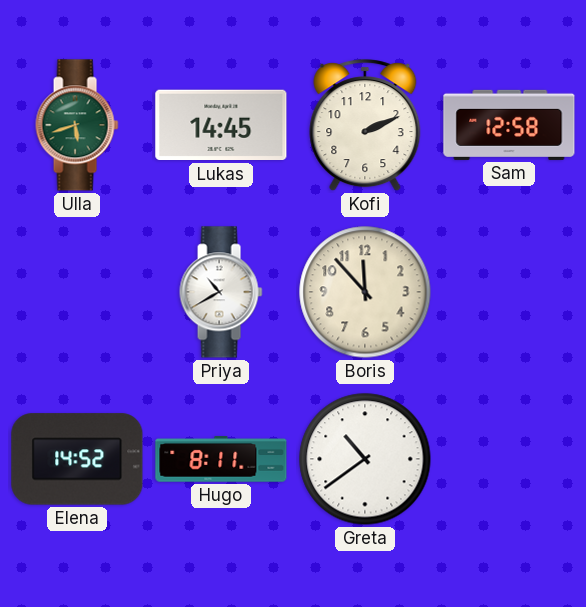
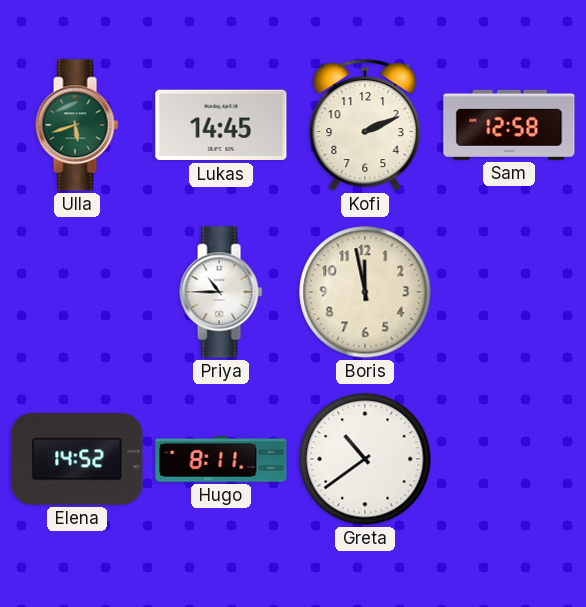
Priya: 10:40 -> 10:45
Boris: 11:53 -> 11:58
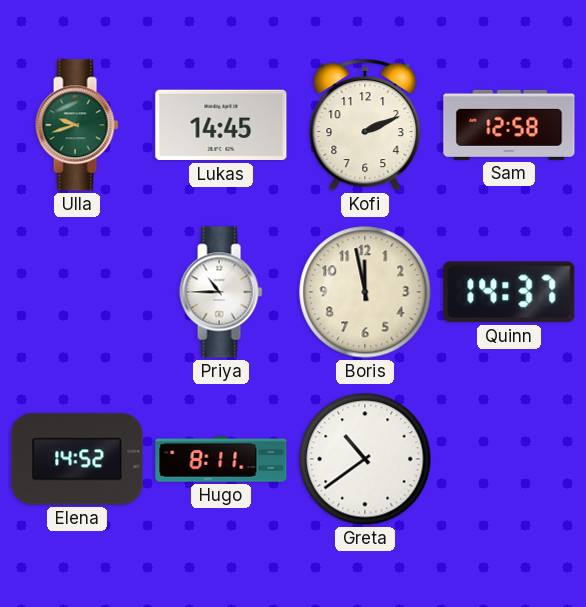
Ulla: 5:42 -> 9:42
Quinn: none -> 14:37
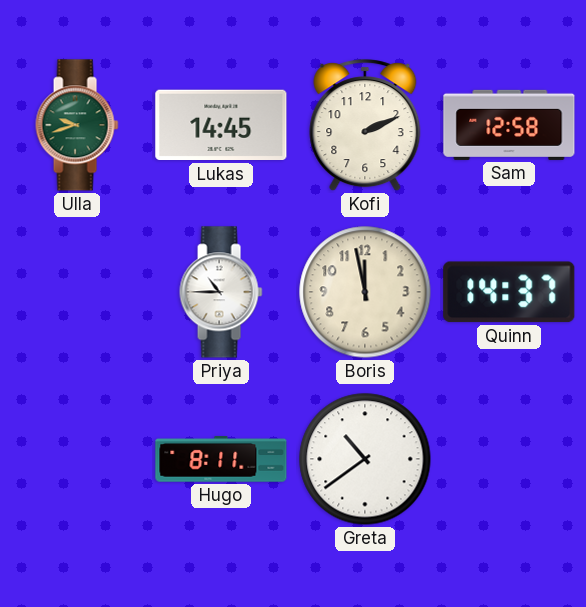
Elena: 14:52 -> none
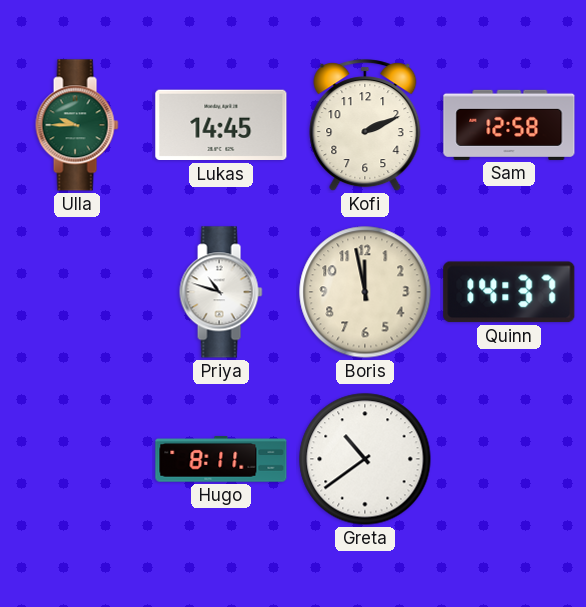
Ulla: 9:42 -> 9:45
Priya: 10:45 -> 10:48
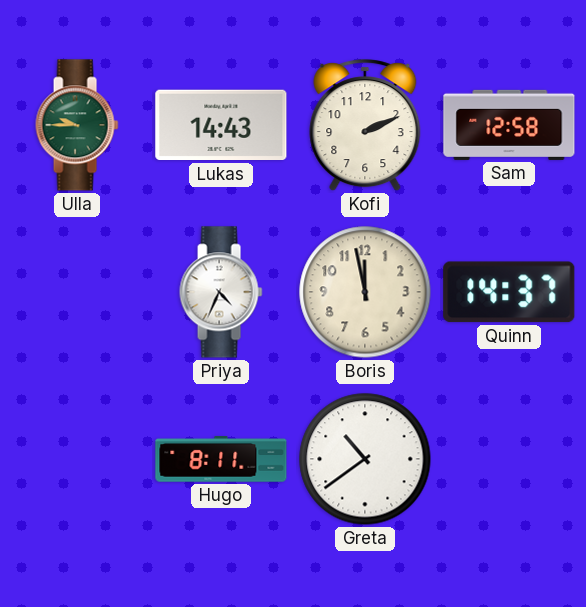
Lukas: 14:45 -> 14:43
Priya: 10:48 -> 4:34
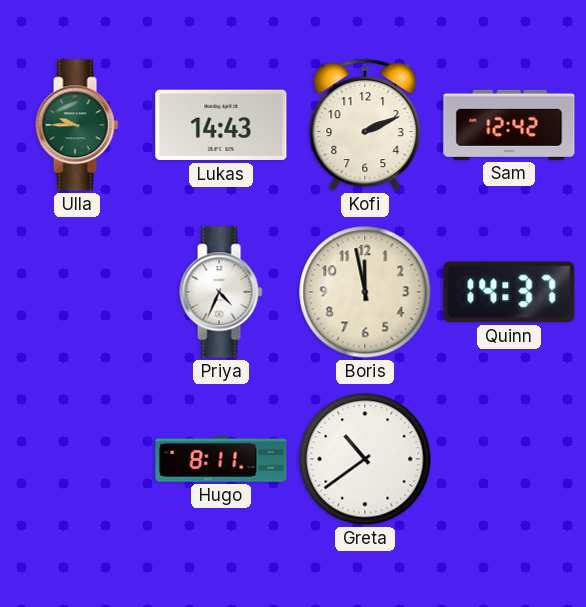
Sam: 12:58 -> 12:42
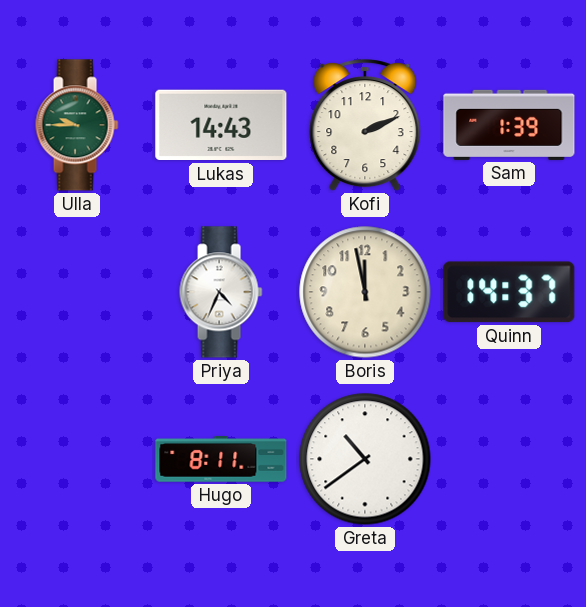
Sam: 12:42 -> 1:39
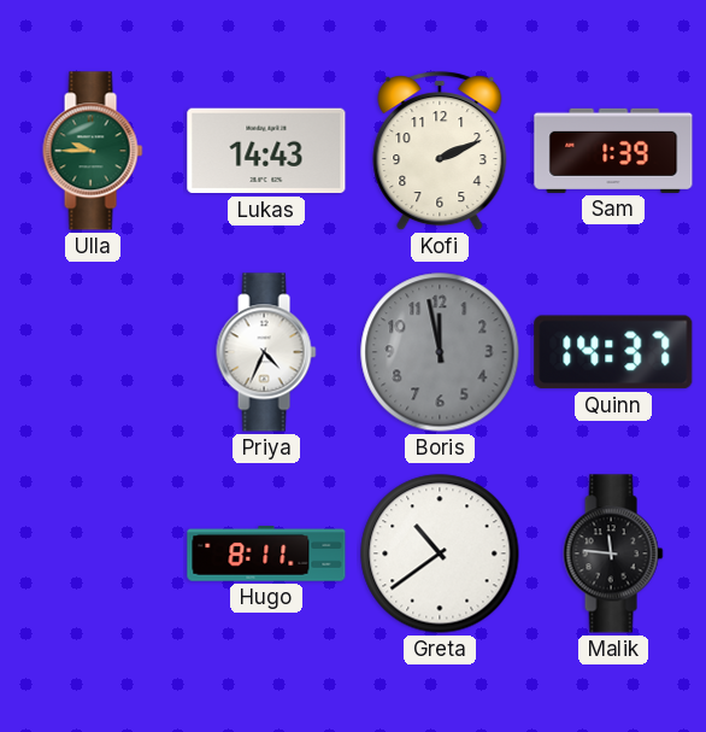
Boris dial: cream -> grey
Malik: none -> 11:46
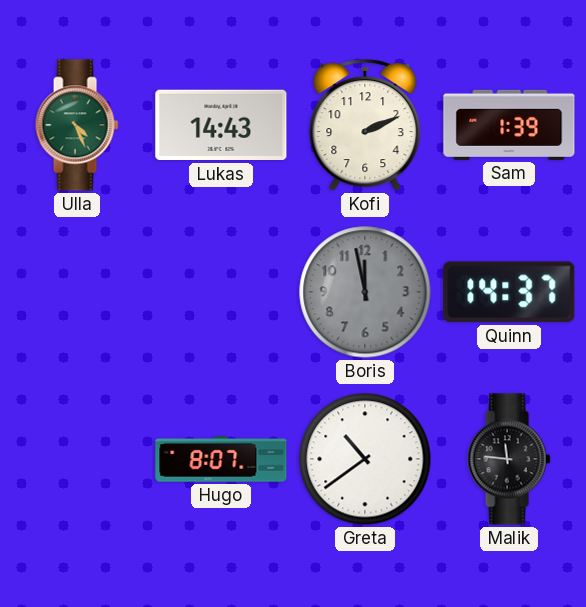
Ulla: 9:45 -> 4:26
Priya: 4:34 -> none
Hugo: 8:11 -> 8:07
